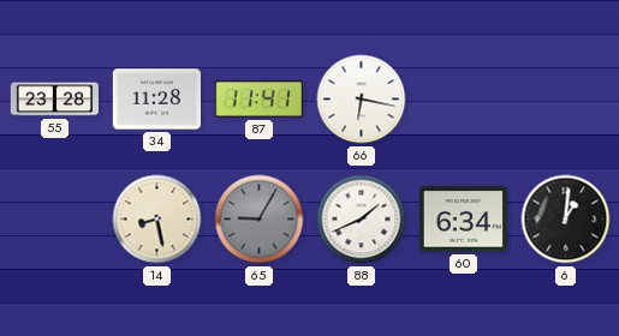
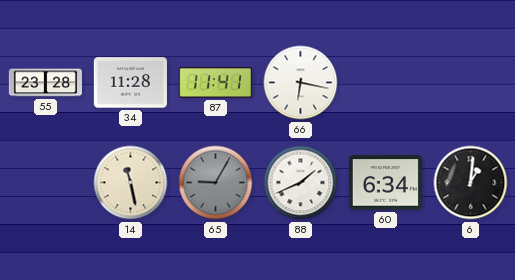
14: 8:28 -> 11:28
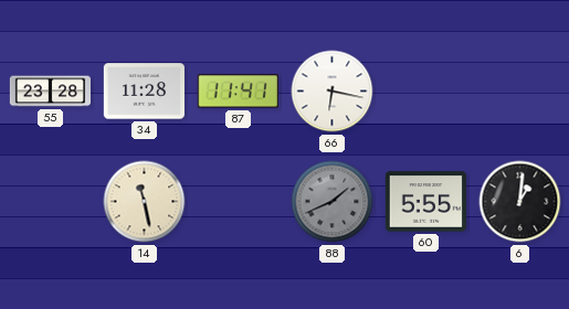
65: 9:05 -> none
88 dial: white -> grey
60: 6:34 -> 5:55
